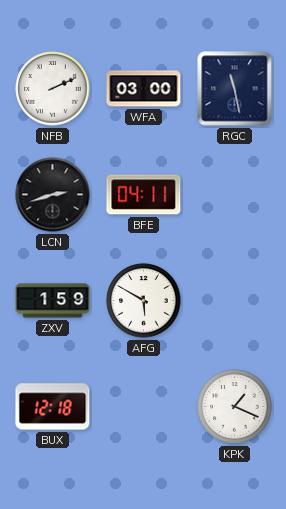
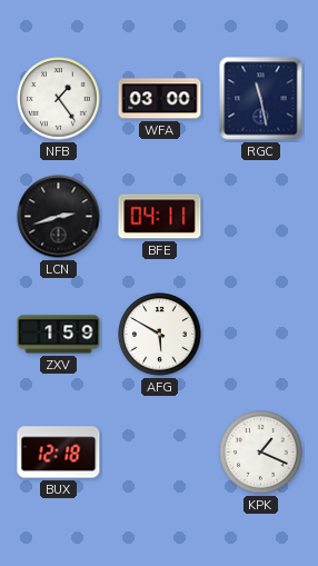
NFB: 2:11 -> 1:24
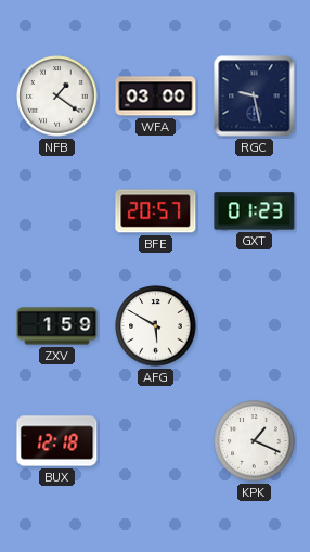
NFB: 1:24 -> 1:21
RGC: 11:28 -> 9:28
LCN: 2:42 -> none
BFE: 04:11 -> 20:57
GXT: none -> 01:23
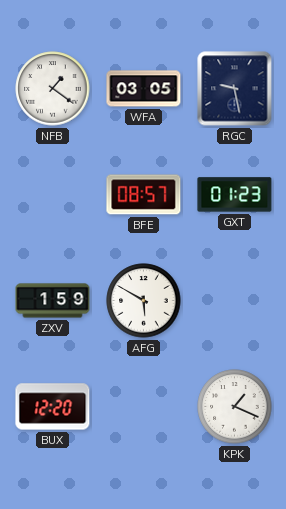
WFA: 03:00 -> 03:05
BFE: 20:57 -> 08:57
BUX: 12:18 -> 12:20
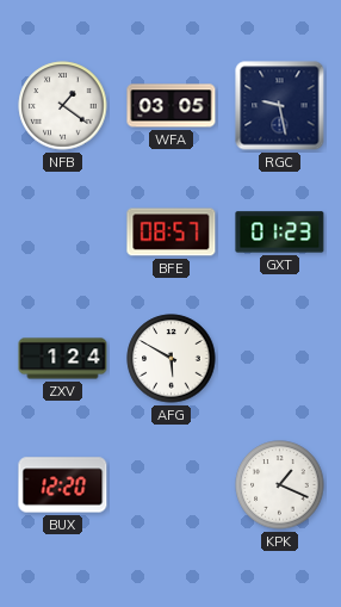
ZXV: 1:59 -> 1:24
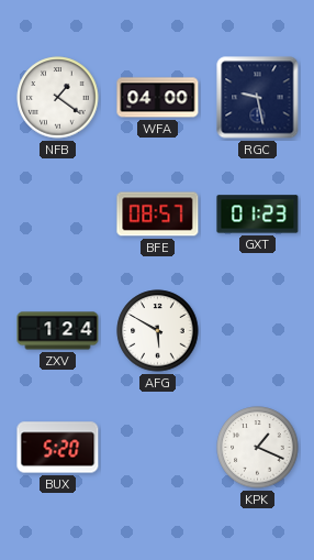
WFA: 03:05 -> 04:00
BUX: 12:20 -> 5:20
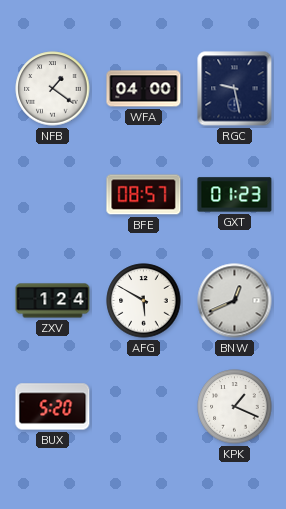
BNW: none -> 12:41
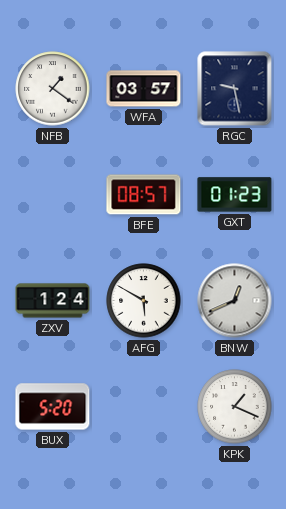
WFA: 04:00 -> 03:57
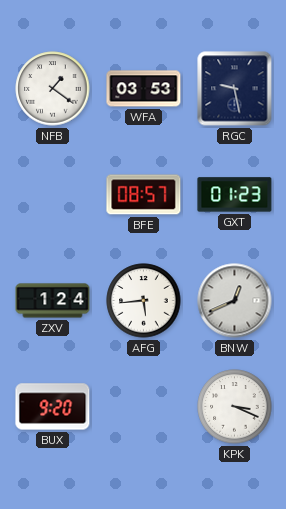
WFA: 03:57 -> 03:53
AFG: 5:50 -> 5:44
BUX: 5:20 -> 9:20
KPK: 1:19 -> 3:19
